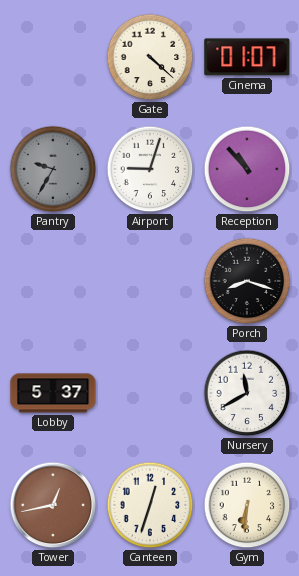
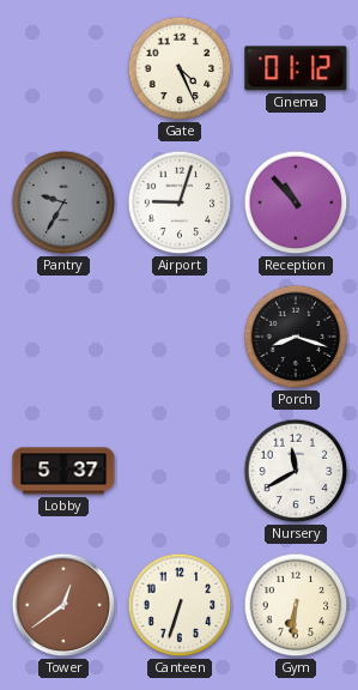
Gate: 4:22 -> 4:26
Cinema: 01:07 -> 01:12
Tower: 12:43 -> 12:39
Canteen: 12:33 -> 6:33
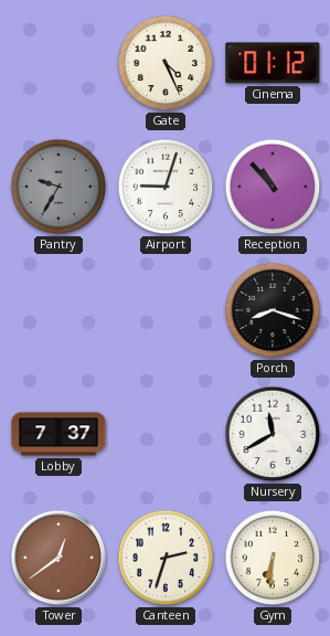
Lobby: 5:37 -> 7:37
Canteen: 6:33 -> 2:33
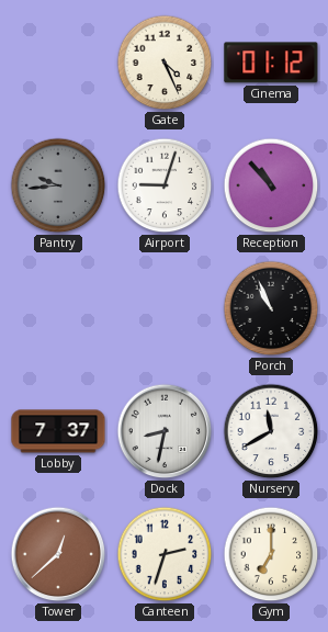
Pantry: 9:35 -> 9:44
Porch: 8:18 -> 10:56
Dock: none -> 8:32
Tower: 12:39 -> 12:38
Gym: 6:31 -> 7:00
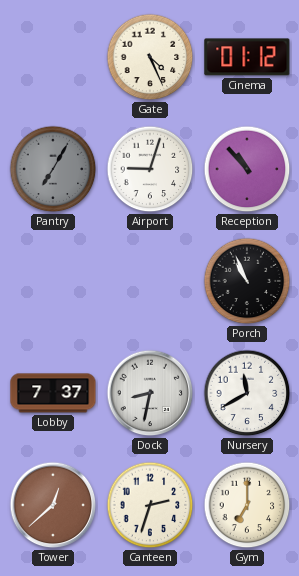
Pantry: 9:44 -> 7:05
